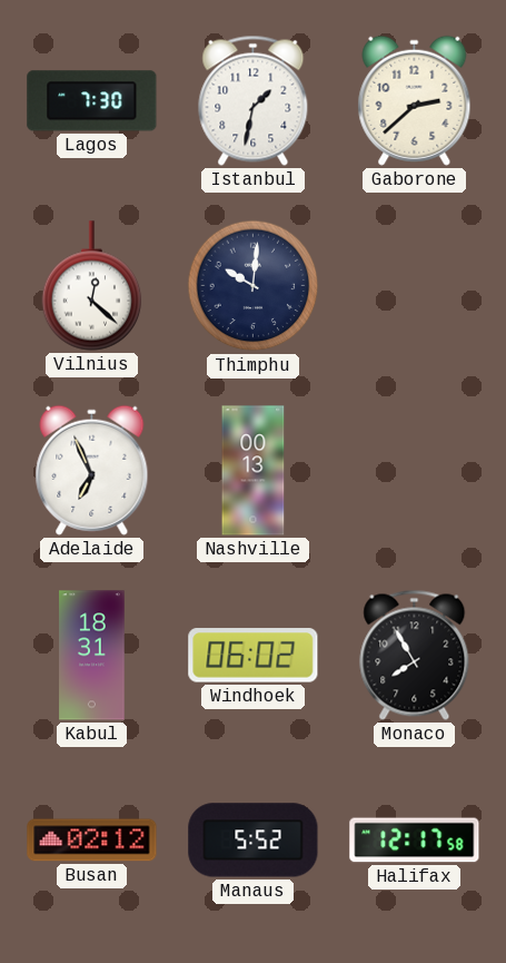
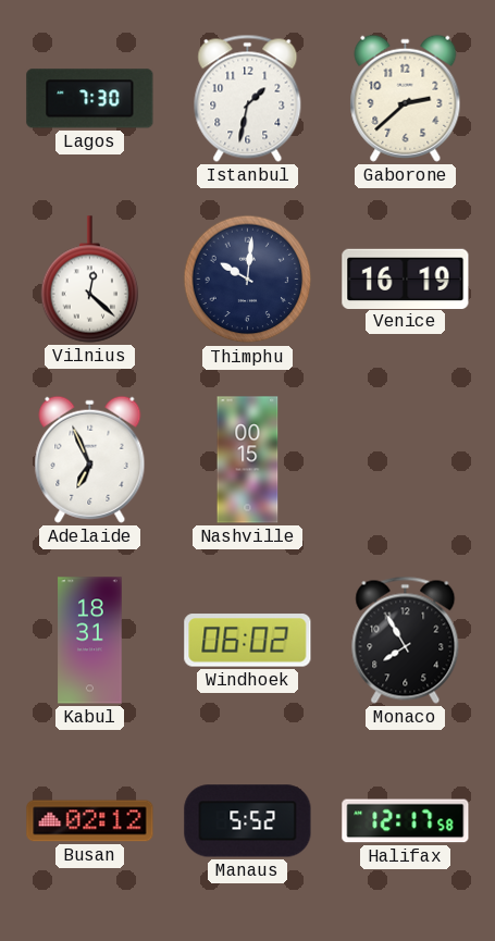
Venice: none -> 16:19
Nashville: 00:13 -> 00:15
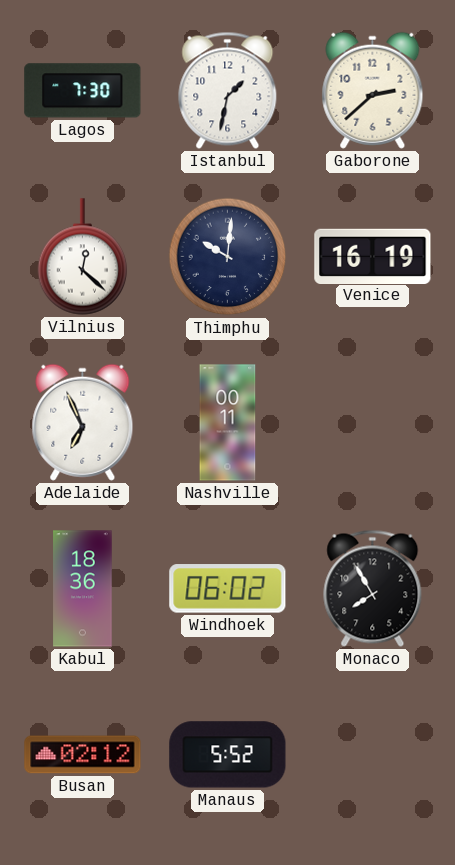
Nashville: 00:15 -> 00:11
Kabul: 18:31 -> 18:36
Halifax: 12:17 -> none
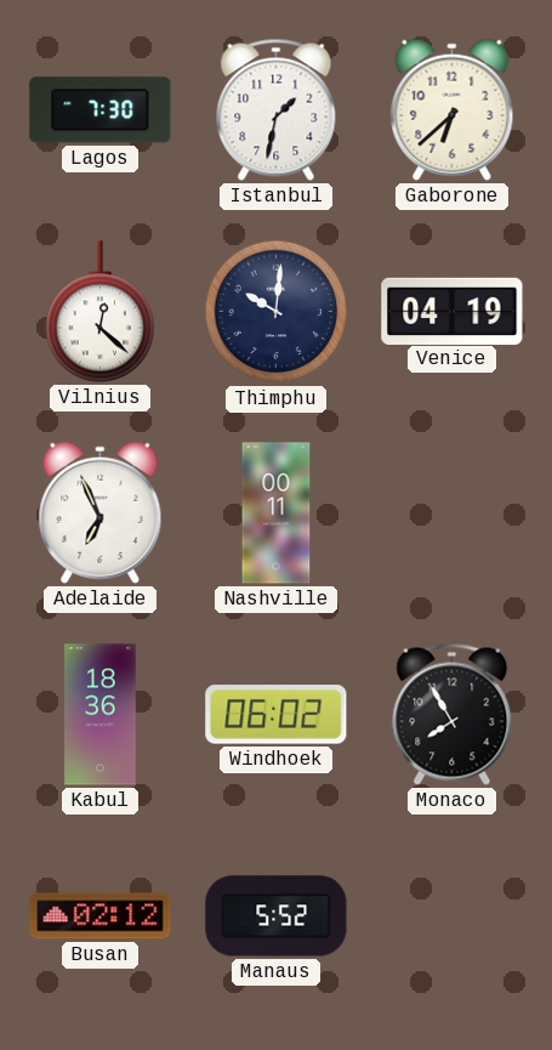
Gaborone: 2:38 -> 6:38
Venice: 16:19 -> 04:19
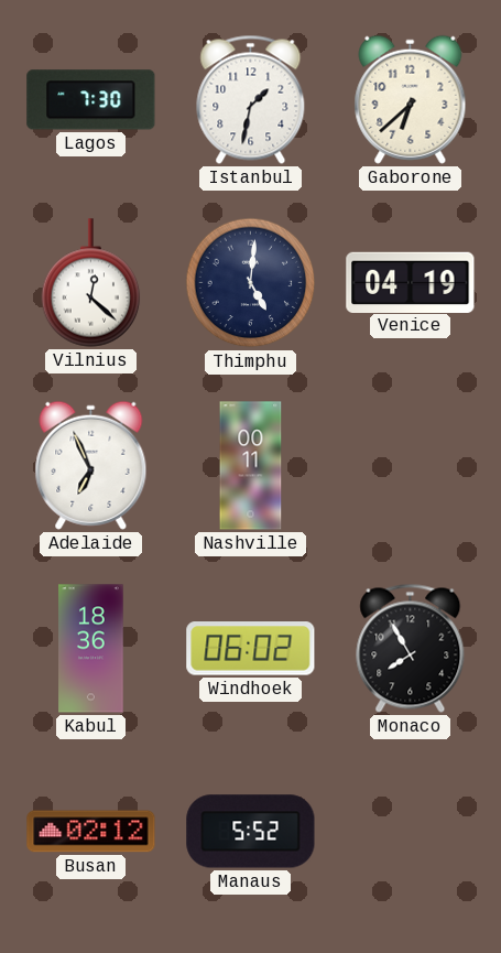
Thimphu: 10:01 -> 5:01
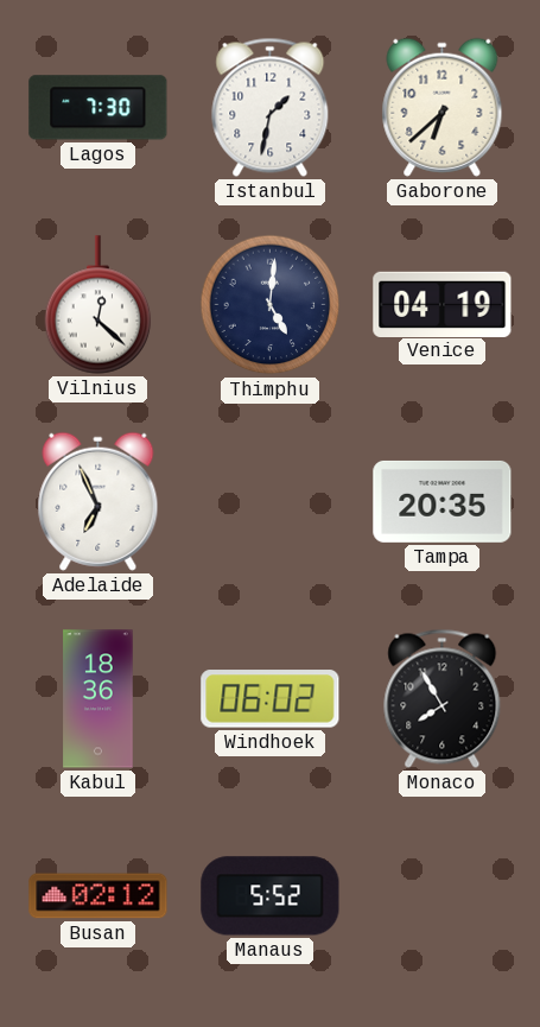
Nashville: 00:11 -> none
Tampa: none -> 20:35
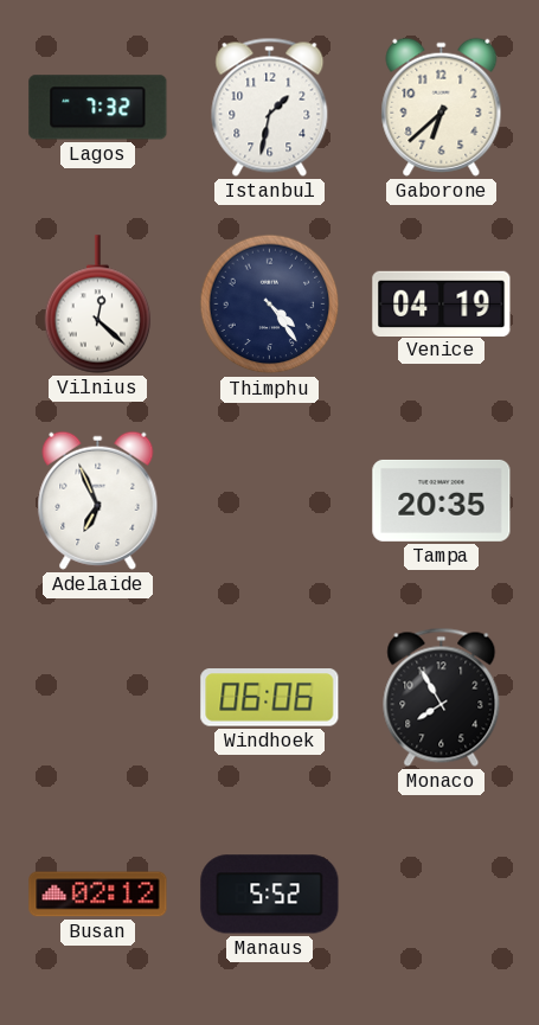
Lagos: 7:30 -> 7:32
Thimphu: 5:01 -> 4:24
Kabul: 18:36 -> none
Windhoek: 06:02 -> 06:06
